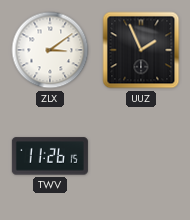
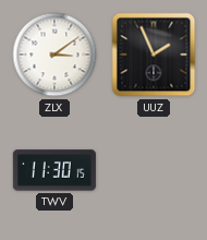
TWV: 11:26 -> 11:30
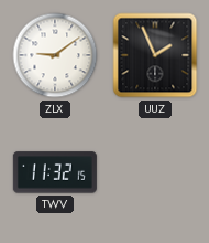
ZLX: 3:09 -> 9:09
TWV: 11:30 -> 11:32
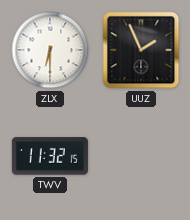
ZLX: 9:09 -> 6:30
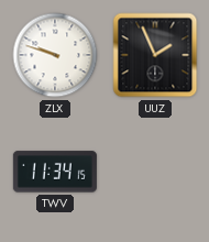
ZLX: 6:30 -> 9:48
TWV: 11:32 -> 11:34
